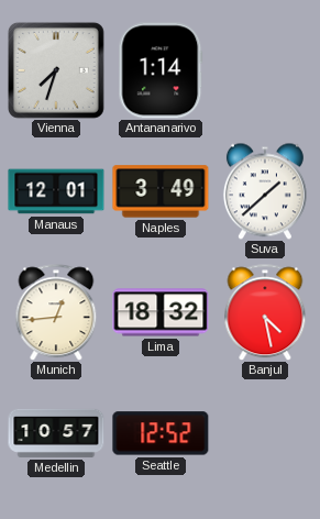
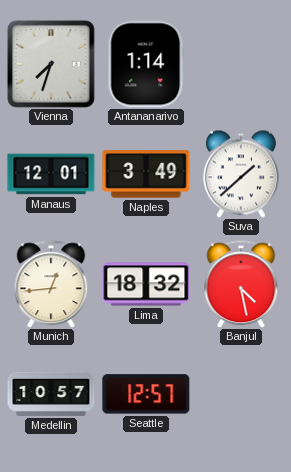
Seattle: 12:52 -> 12:57
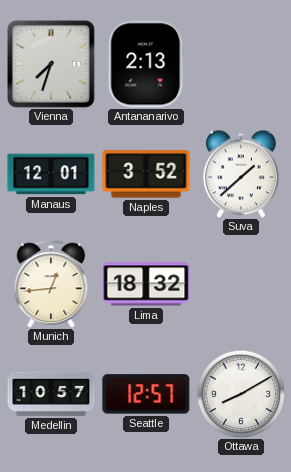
Antananarivo: 1:14 -> 2:13
Naples: 3:49 -> 3:52
Banjul: 4:28 -> none
Ottawa: none -> 8:10
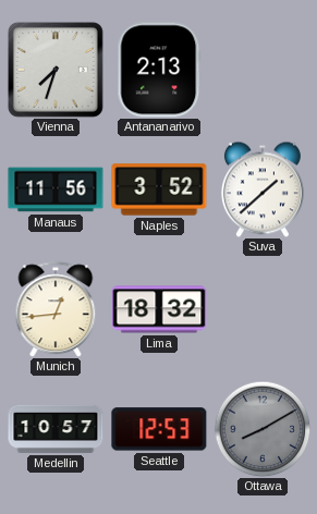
Manaus: 12:01 -> 11:56
Seattle: 12:57 -> 12:53
Ottawa dial: white -> grey
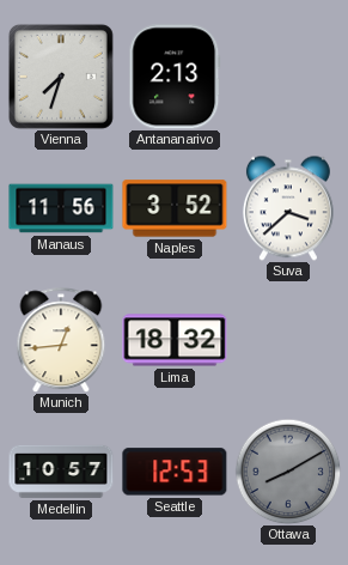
Suva: 1:38 -> 3:38
